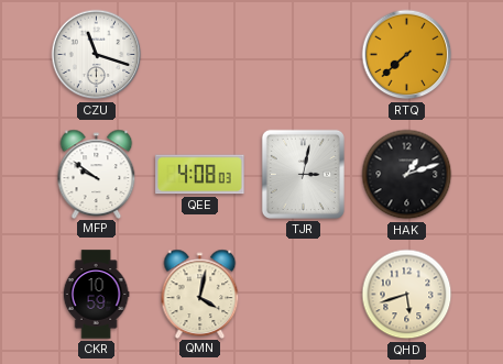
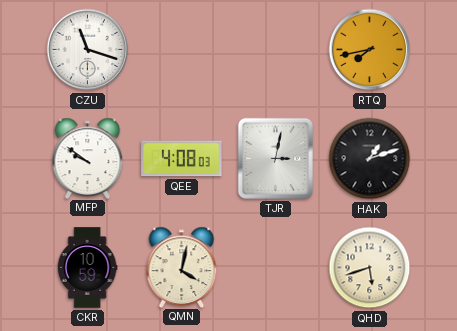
RTQ: 7:38 -> 7:43
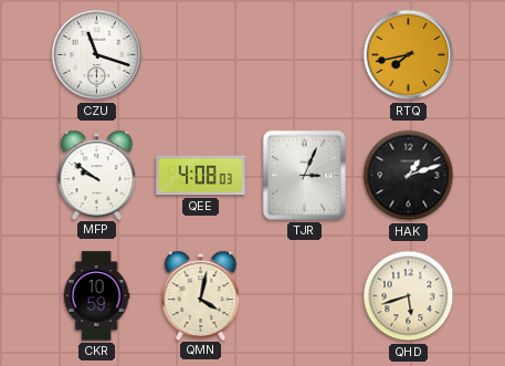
TJR: 3:02 -> 3:04
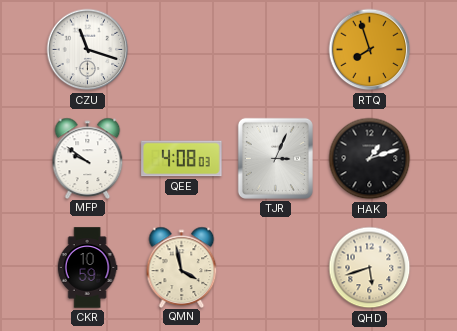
RTQ: 7:43 -> 7:57
QMN: 4:02 -> 3:58
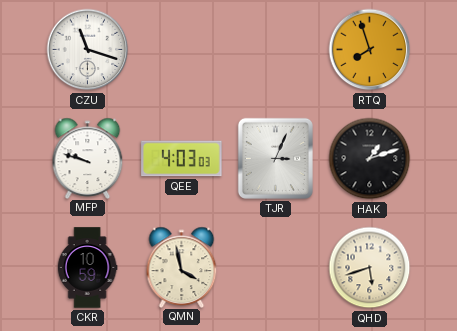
MFP: 9:51 -> 9:48
QEE: 4:08 -> 4:03
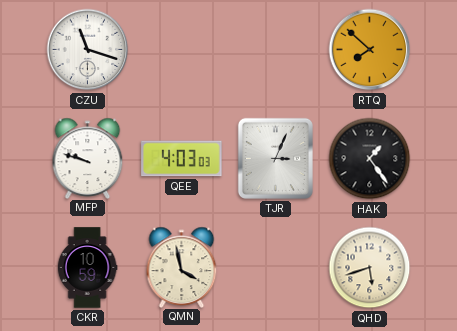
RTQ: 7:57 -> 7:52
HAK: 1:12 -> 1:24
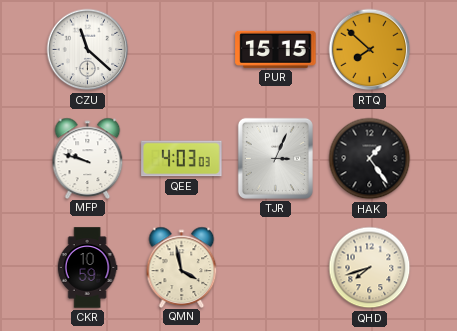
CZU: 11:18 -> 11:22
PUR: none -> 15:15
QHD: 5:42 -> 7:42
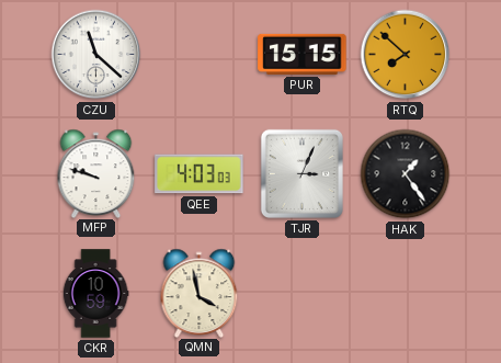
QHD: 7:42 -> none
